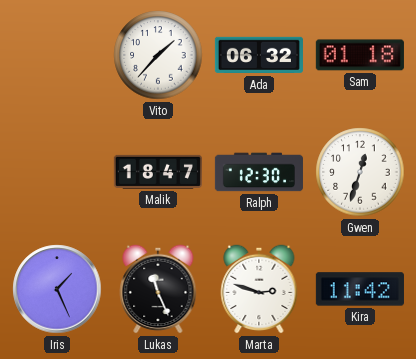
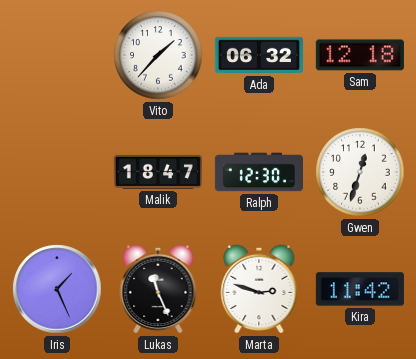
Sam: 01:18 -> 12:18
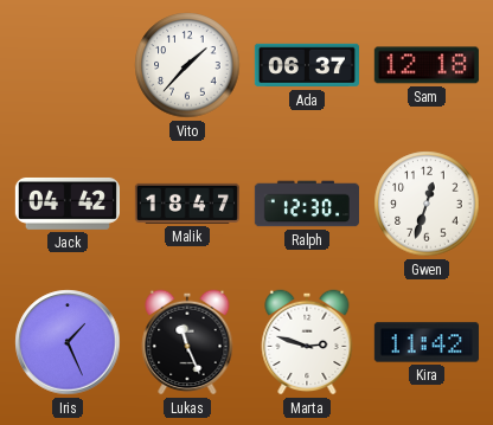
Ada: 06:32 -> 06:37
Jack: none -> 04:42
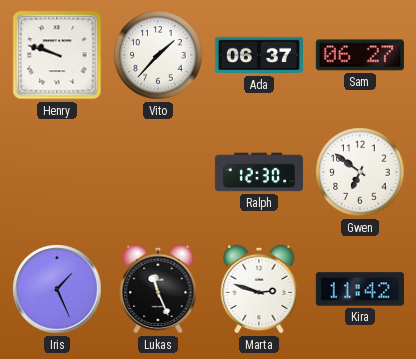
Henry: none -> 9:48
Sam: 12:18 -> 06:27
Jack: 04:42 -> none
Malik: 18:47 -> none
Gwen: 12:33 -> 6:51
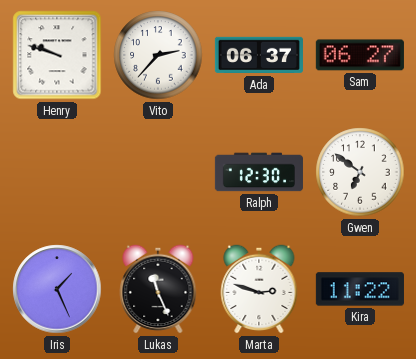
Vito: 1:37 -> 2:37
Kira: 11:42 -> 11:22
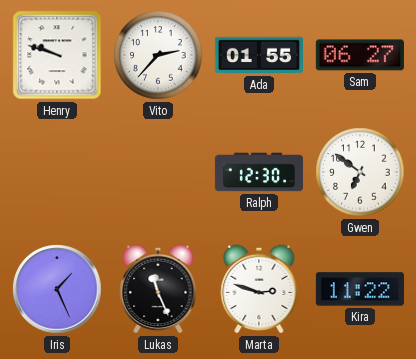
Ada: 06:37 -> 01:55
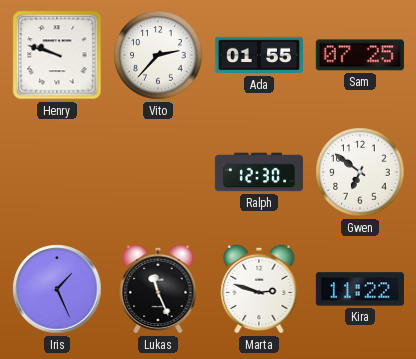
Sam: 06:27 -> 07:25
